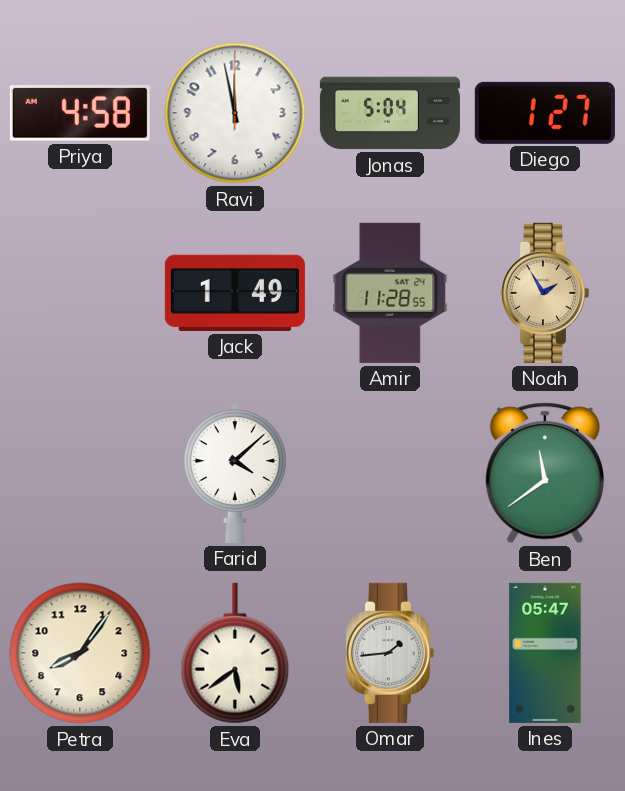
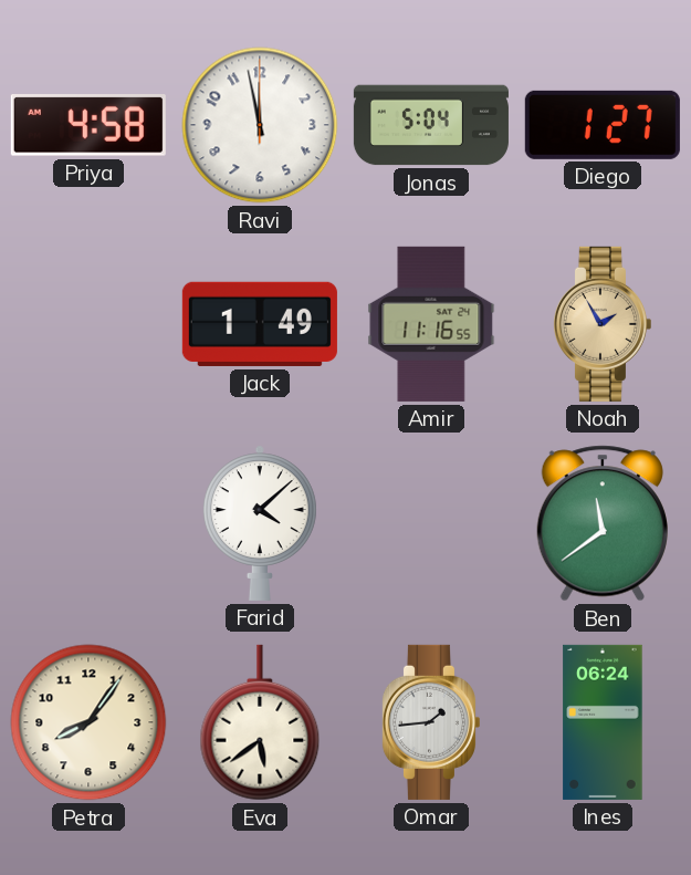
Amir: 11:28 -> 11:16
Ines: 05:47 -> 06:24
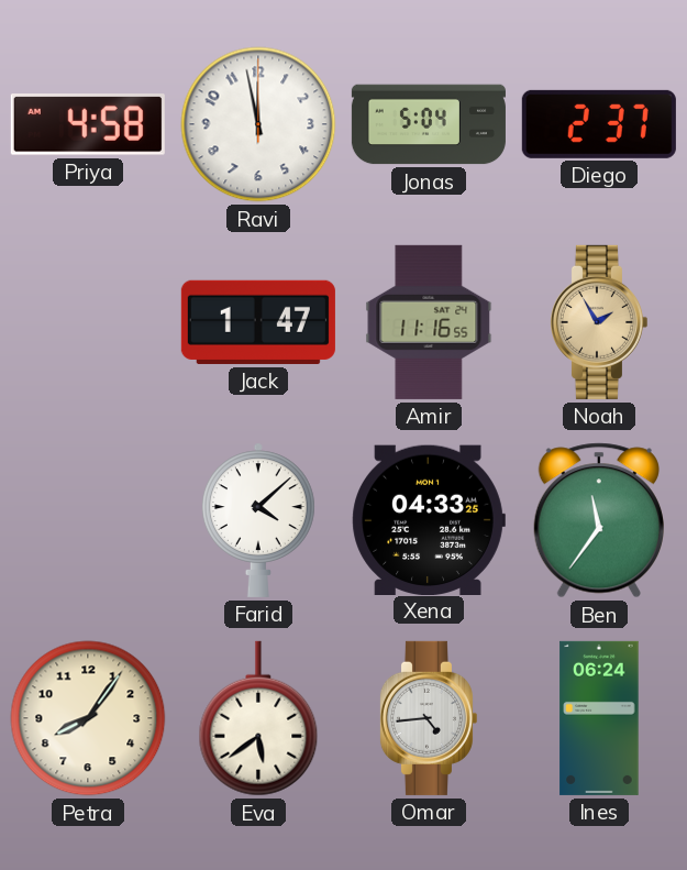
Diego: 1:27 -> 2:37
Jack: 1:49 -> 1:47
Xena: none -> 04:33
Ben: 11:39 -> 11:36
Omar: 1:44 -> 4:44
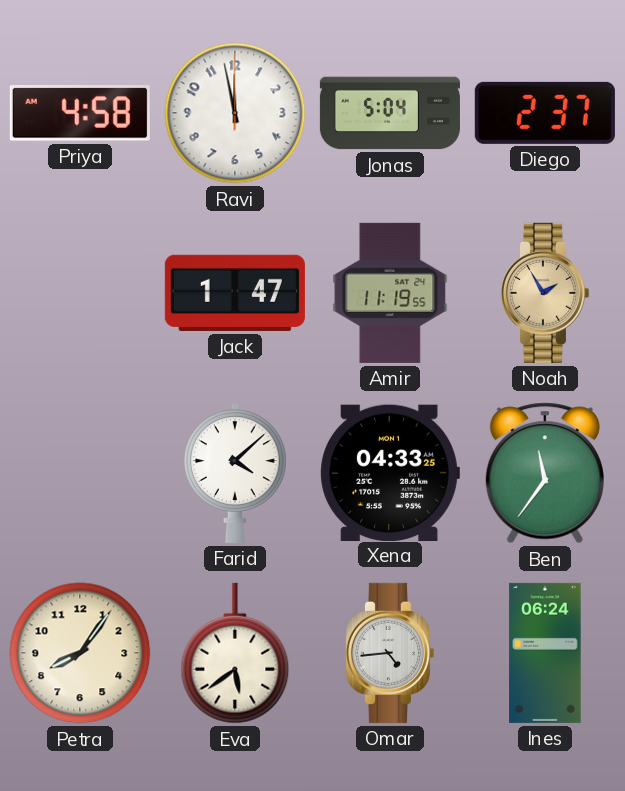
Amir: 11:16 -> 11:19
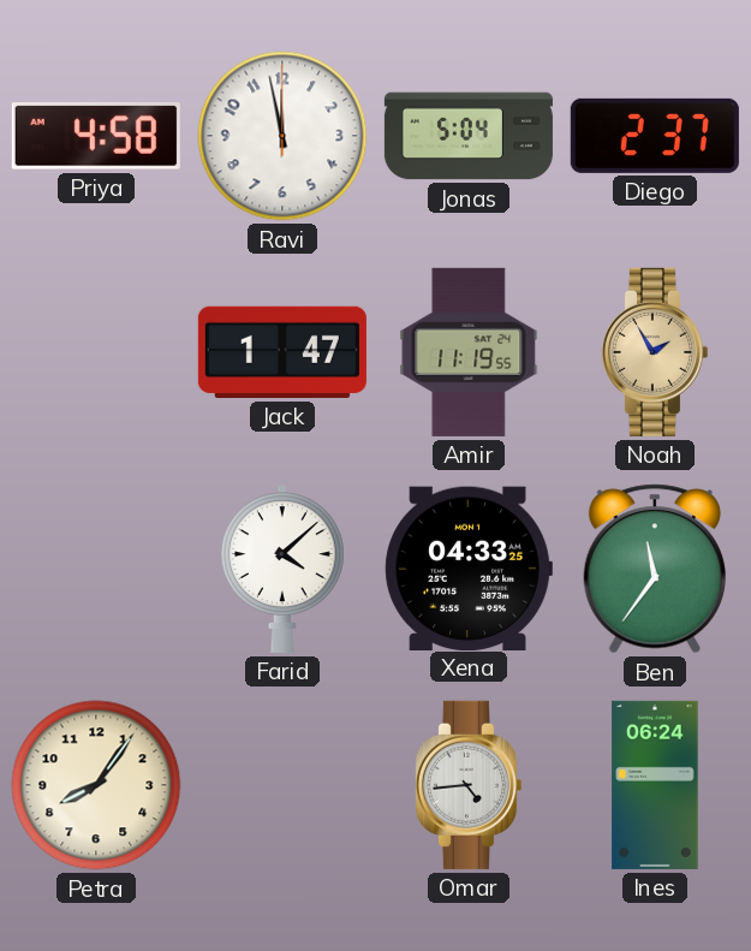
Eva: 5:39 -> none
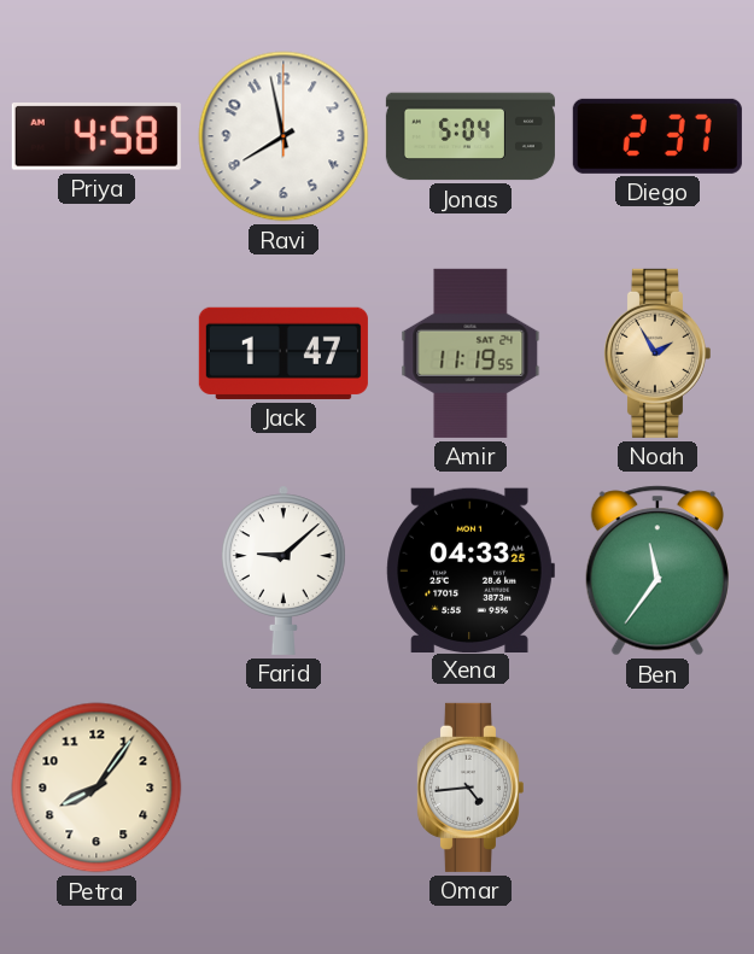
Ravi: 11:58 -> 7:58
Farid: 4:08 -> 9:08
Ines: 06:24 -> none
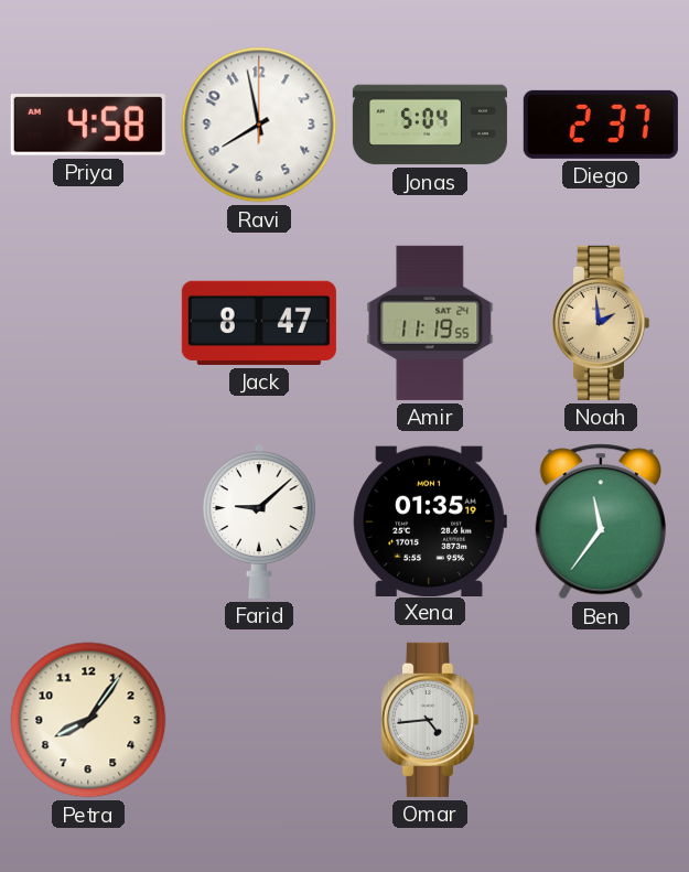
Jack: 1:47 -> 8:47
Noah: 1:55 -> 1:59
Xena: 04:33 -> 01:35
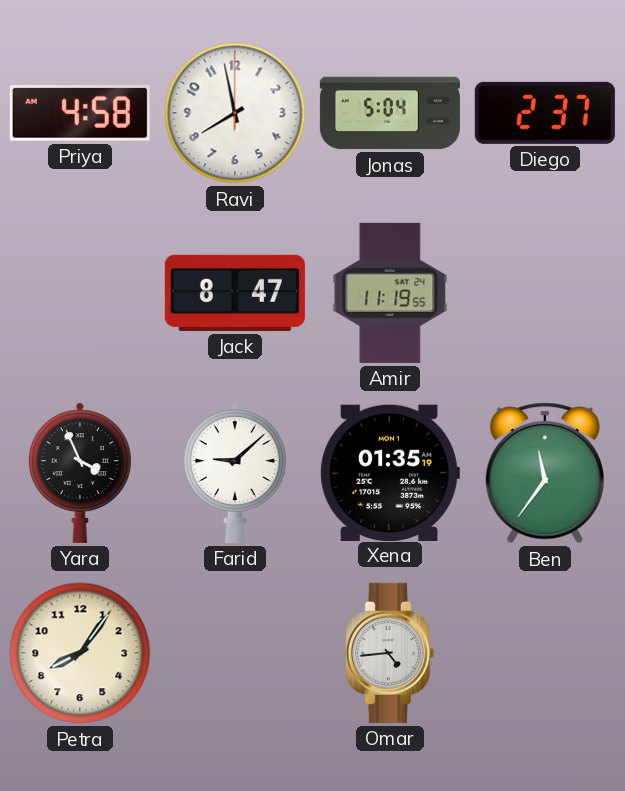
Noah: 1:59 -> none
Yara: none -> 3:56
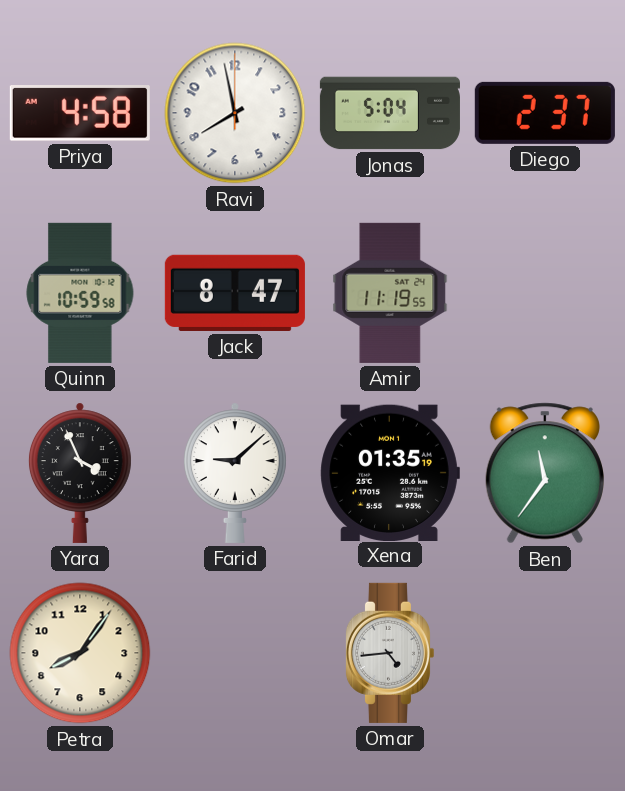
Quinn: none -> 10:59
